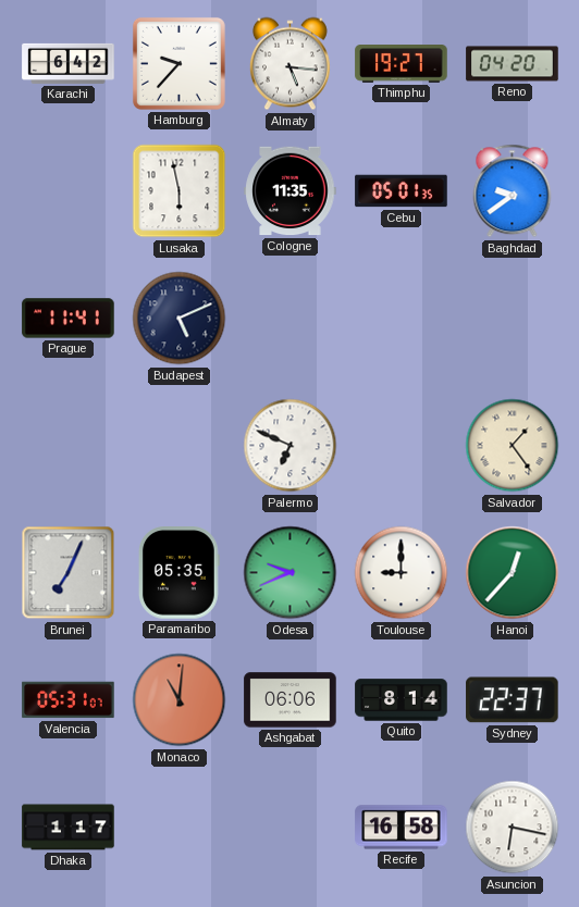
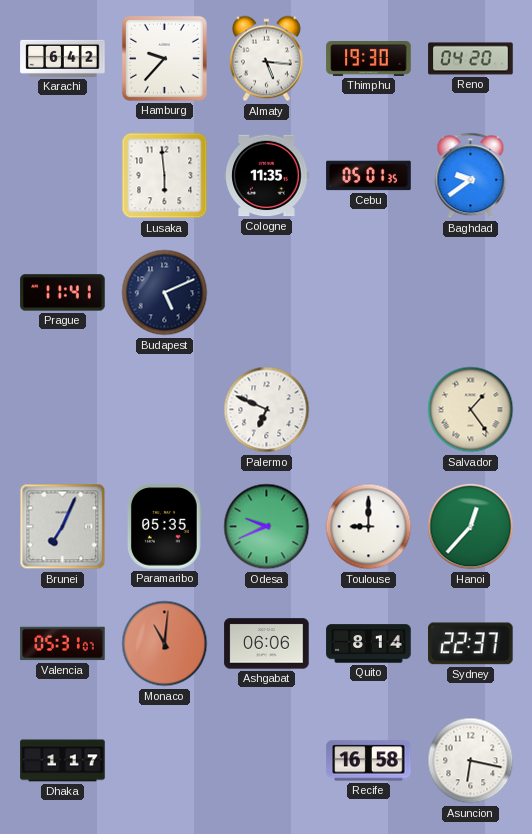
Thimphu: 19:27 -> 19:30
Lusaka: 5:58 -> 5:59
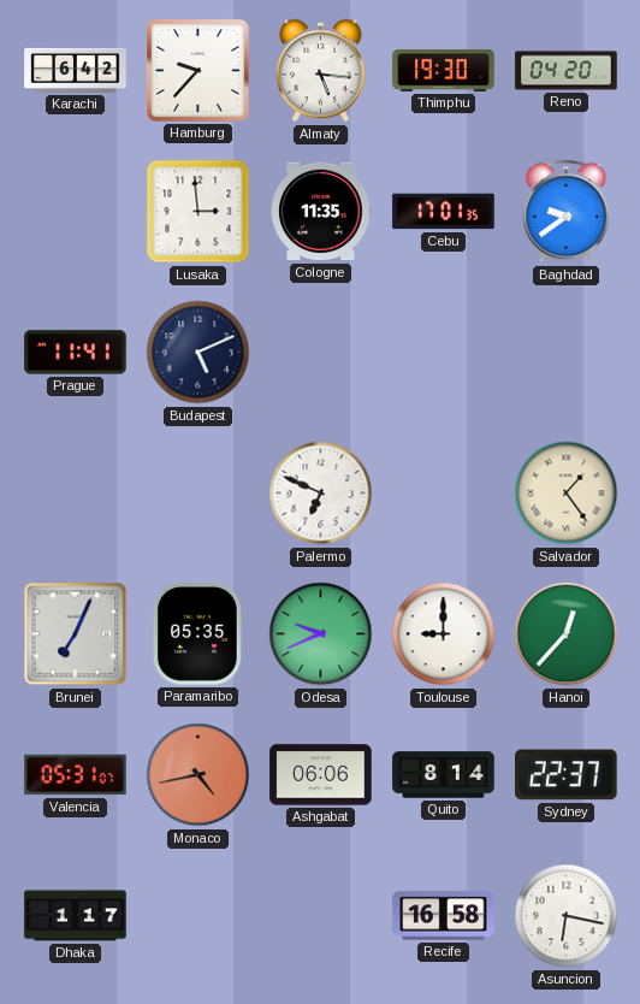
Lusaka: 5:59 -> 2:59
Cebu: 05:01 -> 17:01
Monaco: 11:01 -> 4:43
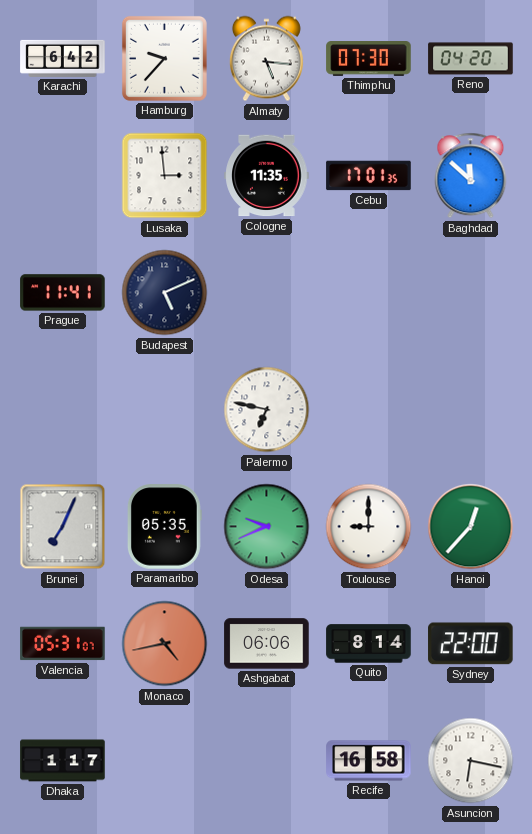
Thimphu: 19:30 -> 07:30
Baghdad: 9:39 -> 11:52
Palermo: 6:49 -> 6:47
Salvador: 1:24 -> none
Sydney: 22:37 -> 22:00
